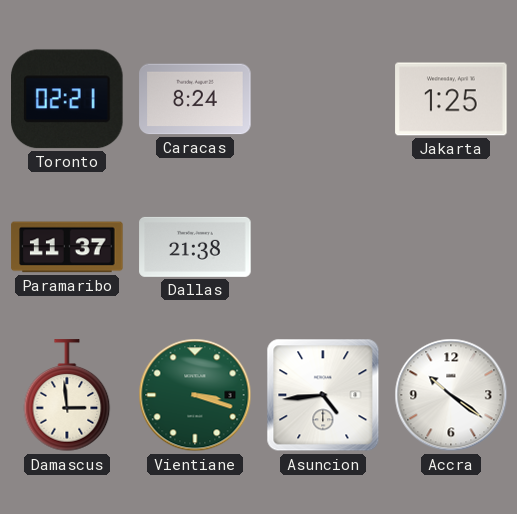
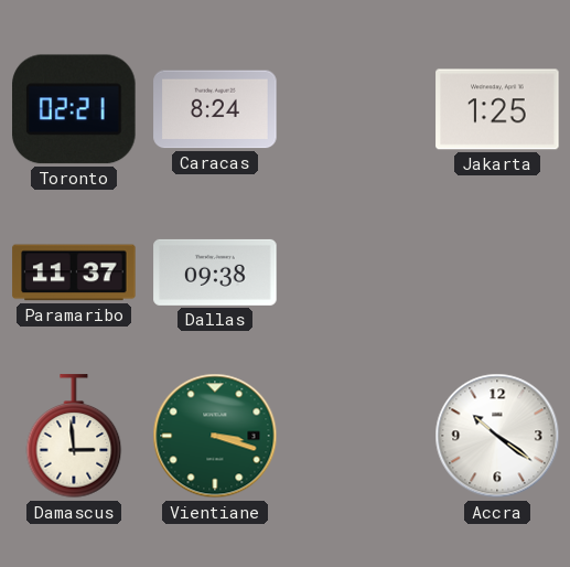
Dallas: 21:38 -> 09:38
Asuncion: 4:44 -> none
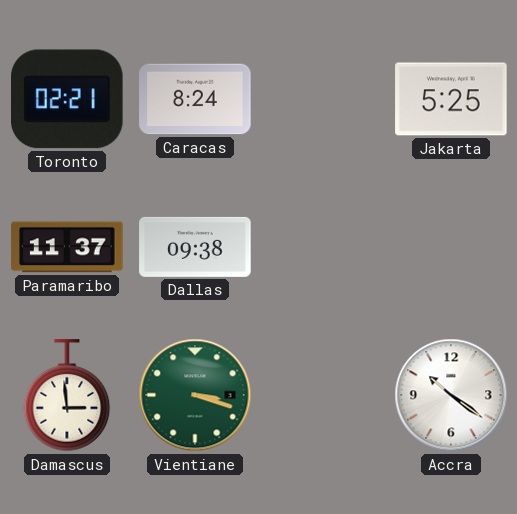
Jakarta: 1:25 -> 5:25
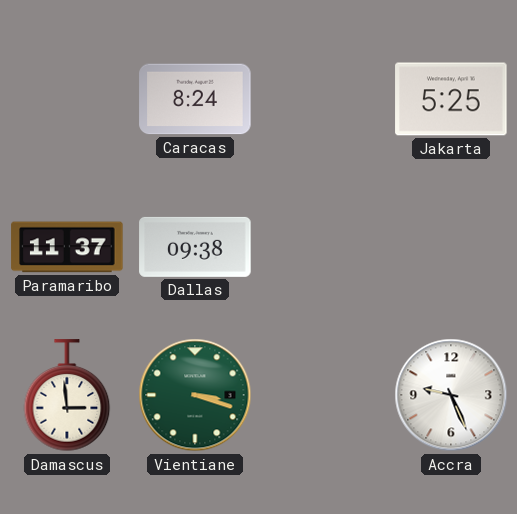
Toronto: 02:21 -> none
Accra: 10:21 -> 9:26
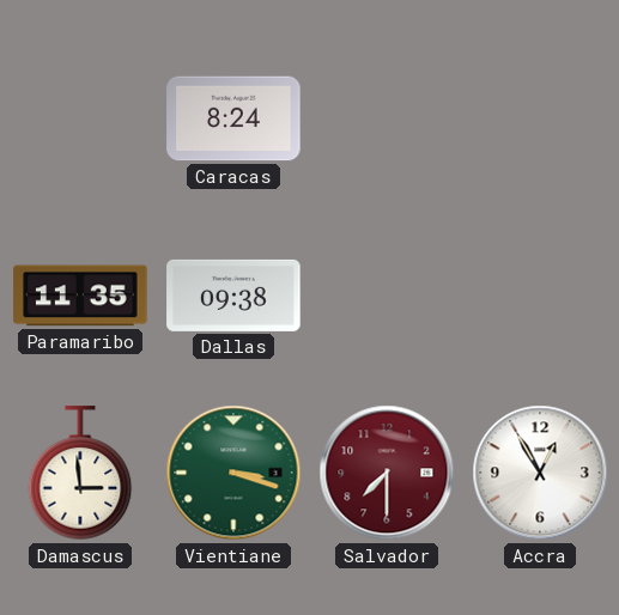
Jakarta: 5:25 -> none
Paramaribo: 11:37 -> 11:35
Salvador: none -> 7:30
Accra: 9:26 -> 12:55
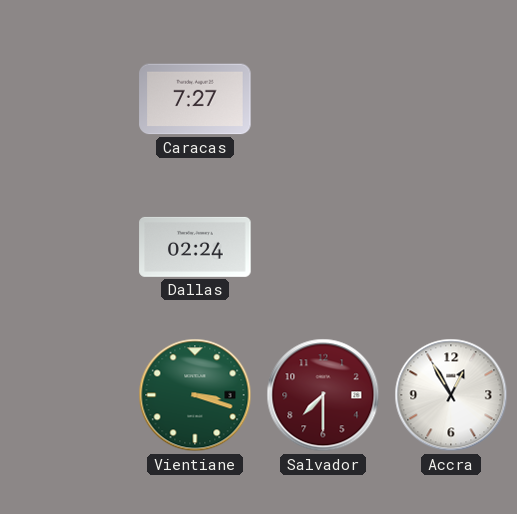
Caracas: 8:24 -> 7:27
Paramaribo: 11:35 -> none
Dallas: 09:38 -> 02:24
Damascus: 2:59 -> none
